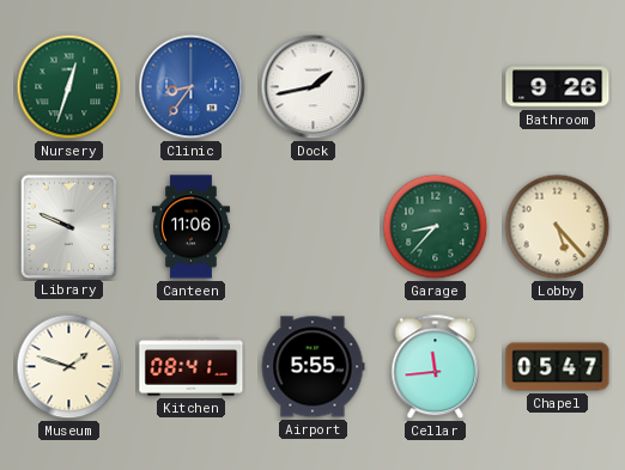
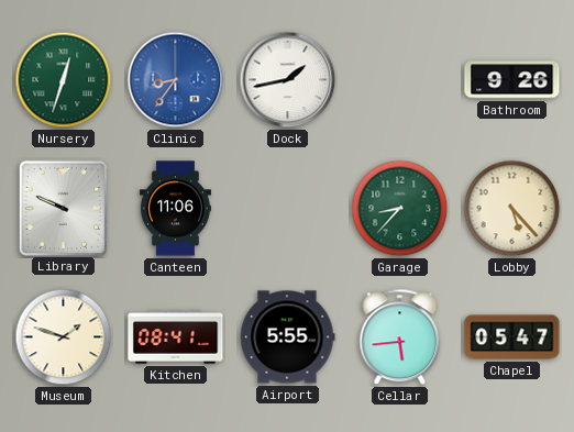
Cellar: 11:44 -> 5:44
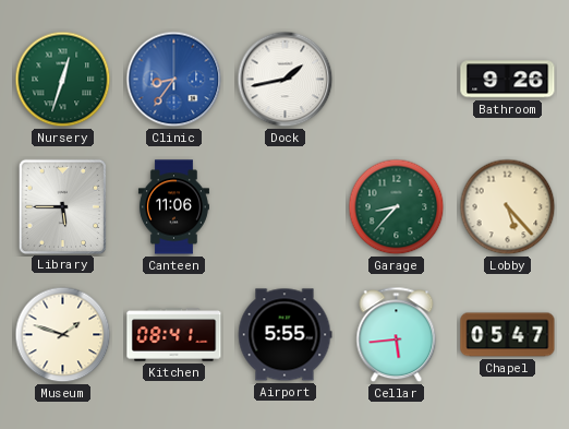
Library: 9:49 -> 5:45
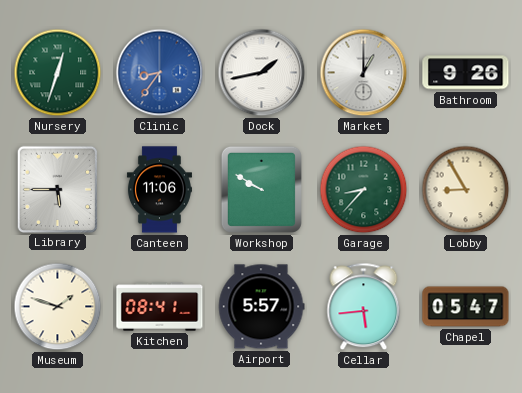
Market: none -> 1:00
Workshop: none -> 9:50
Lobby: 5:23 -> 8:55
Airport: 5:55 -> 5:57
